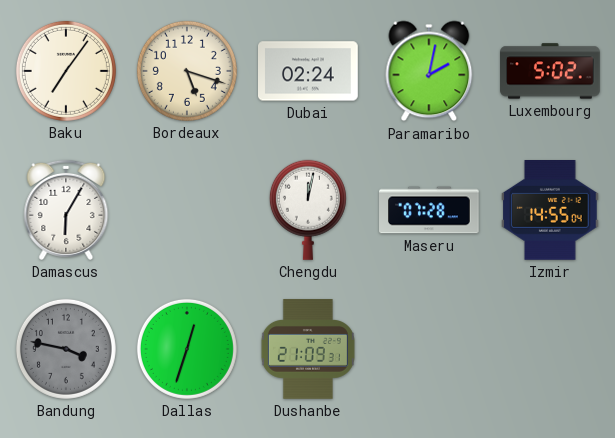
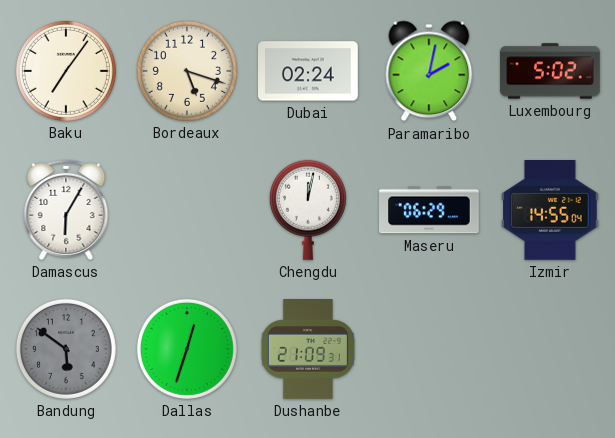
Maseru: 07:28 -> 06:29
Bandung: 3:47 -> 5:51
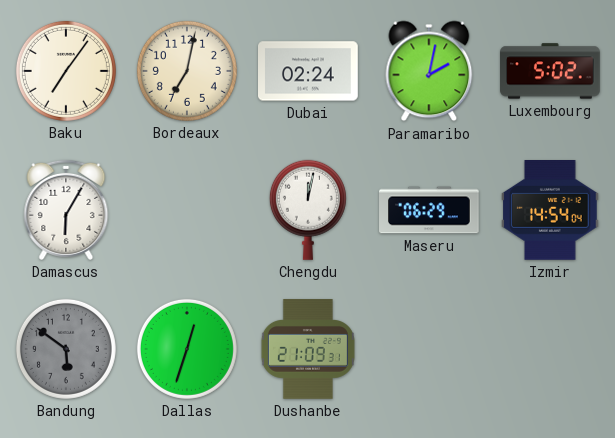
Bordeaux: 5:18 -> 7:02
Izmir: 14:55 -> 14:54
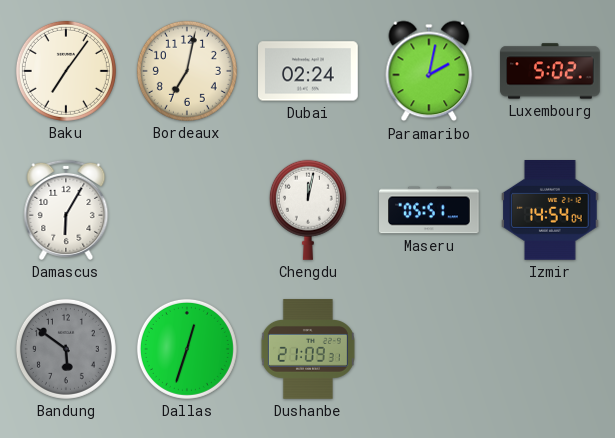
Maseru: 06:29 -> 05:51
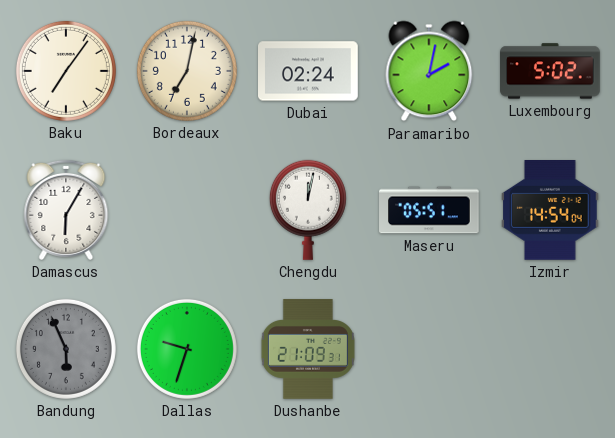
Bandung: 5:51 -> 5:56
Dallas: 12:33 -> 9:33
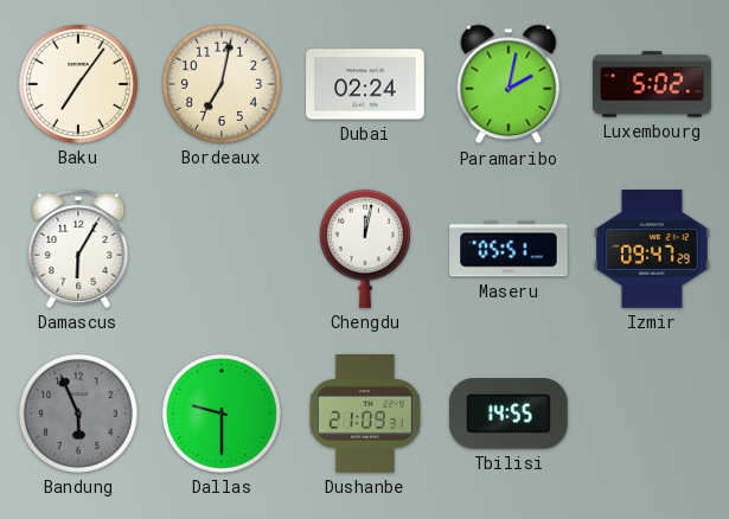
Izmir: 14:54 -> 09:47
Dallas: 9:33 -> 9:30
Tbilisi: none -> 14:55
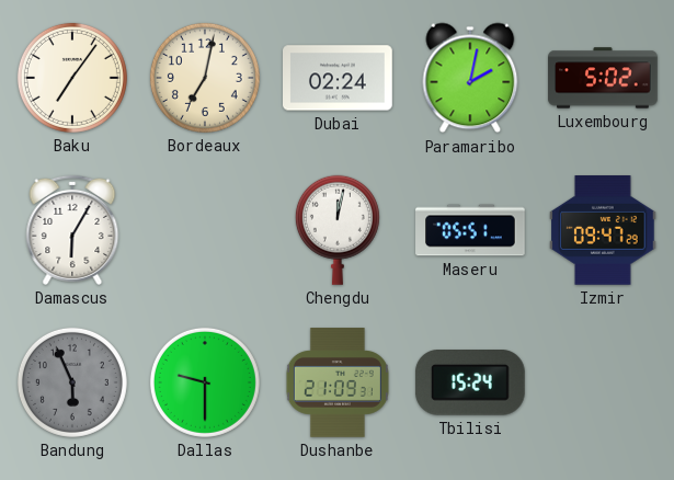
Tbilisi: 14:55 -> 15:24
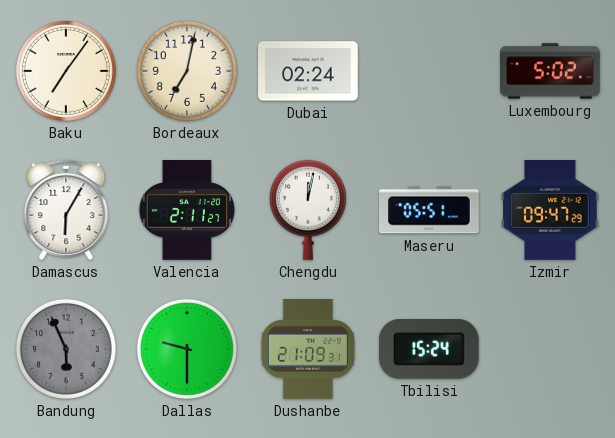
Paramaribo: 2:02 -> none
Valencia: none -> 2:11
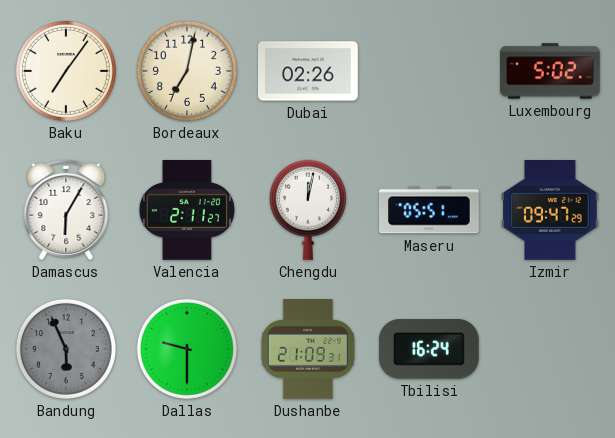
Dubai: 02:24 -> 02:26
Tbilisi: 15:24 -> 16:24
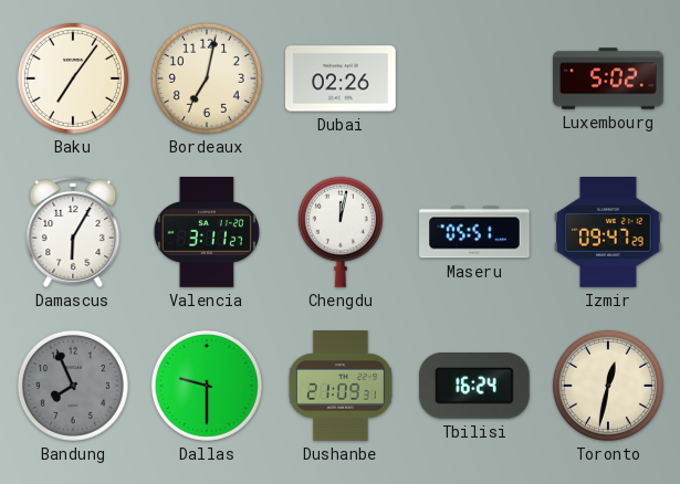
Valencia: 2:11 -> 3:11
Bandung: 5:56 -> 7:56
Toronto: none -> 12:32
